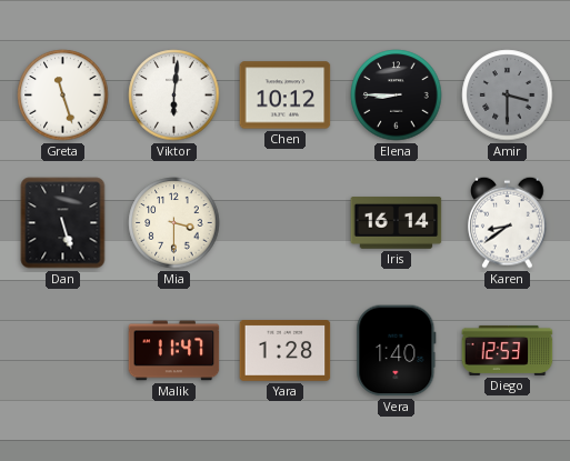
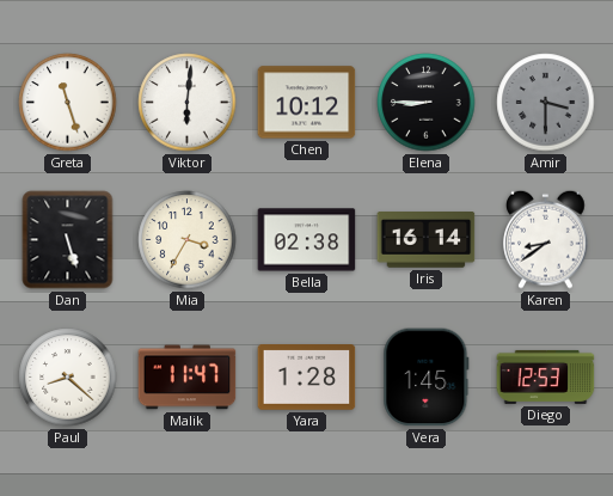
Mia: 3:30 -> 3:35
Bella: none -> 02:38
Paul: none -> 8:22
Vera: 1:40 -> 1:45
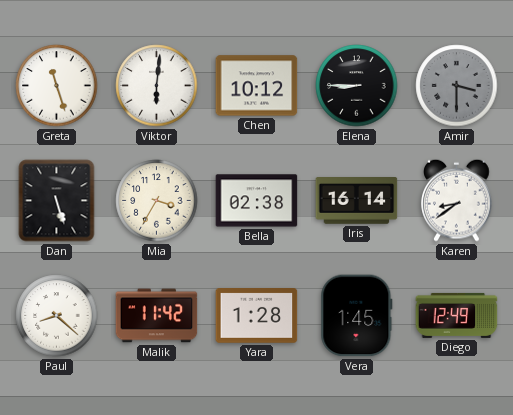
Malik: 11:47 -> 11:42
Diego: 12:53 -> 12:49
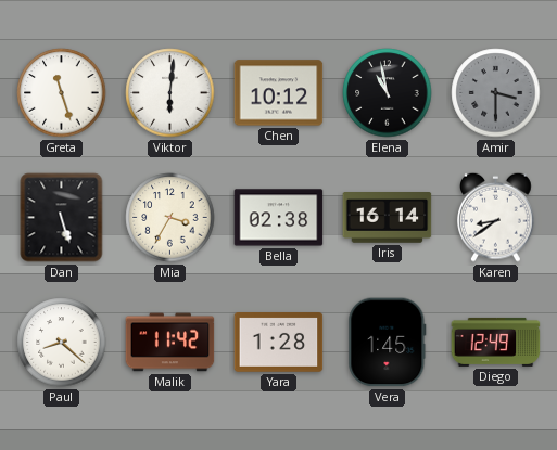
Elena: 8:45 -> 10:58
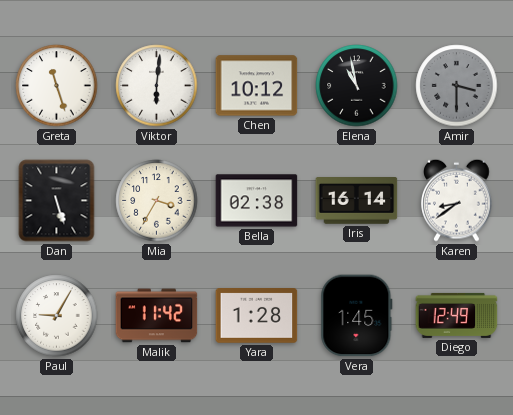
Paul: 8:22 -> 9:05
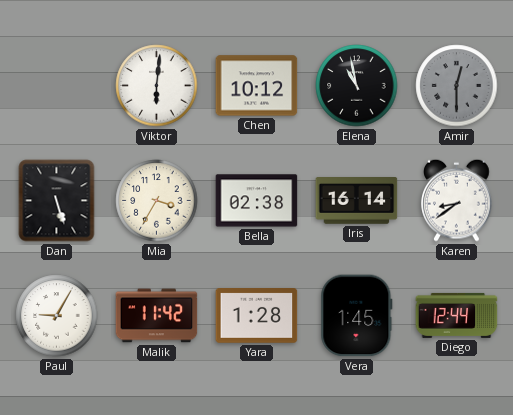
Greta: 11:27 -> none
Amir: 3:30 -> 12:30
Diego: 12:49 -> 12:44
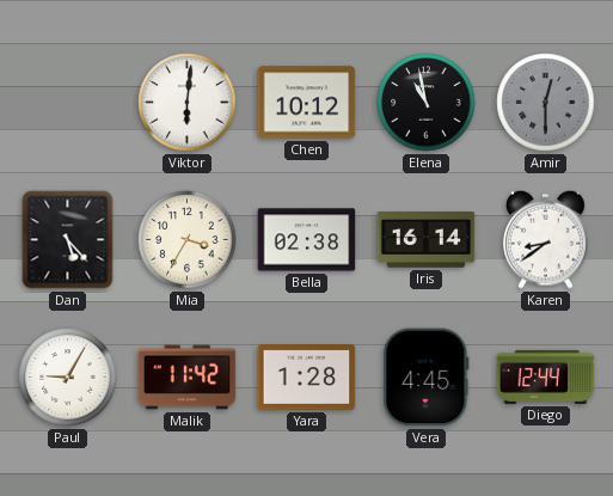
Dan: 5:27 -> 5:23
Vera: 1:45 -> 4:45
